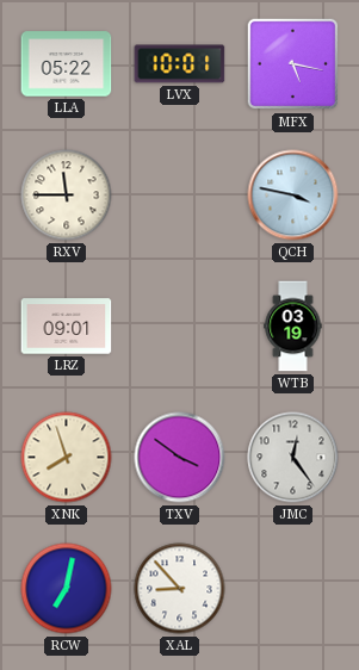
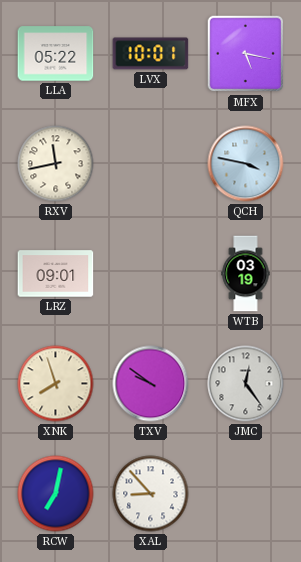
RXV: 11:45 -> 11:43
TXV: 3:51 -> 9:51
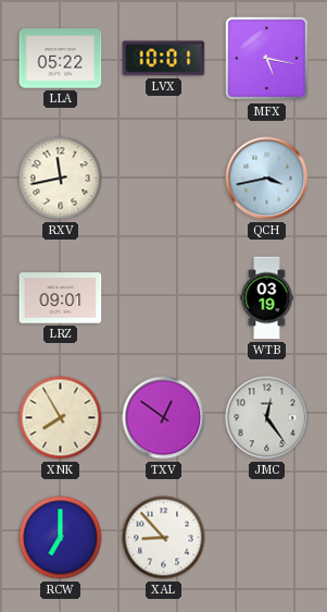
QCH: 3:47 -> 3:43
XNK: 7:57 -> 7:55
TXV: 9:51 -> 12:51
RCW: 7:02 -> 7:00
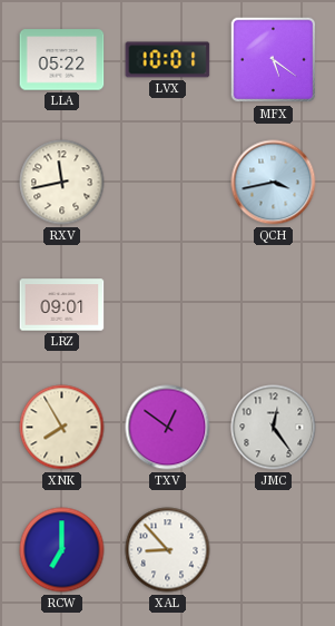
MFX: 5:17 -> 5:21
WTB: 03:19 -> none
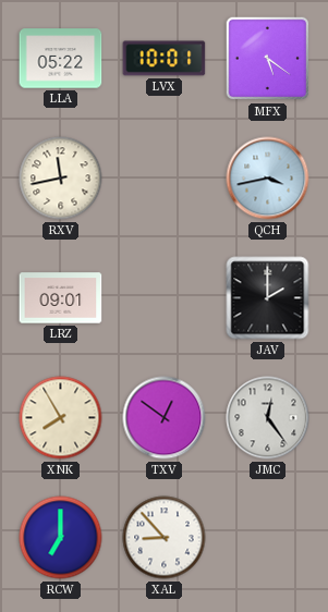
JAV: none -> 2:00
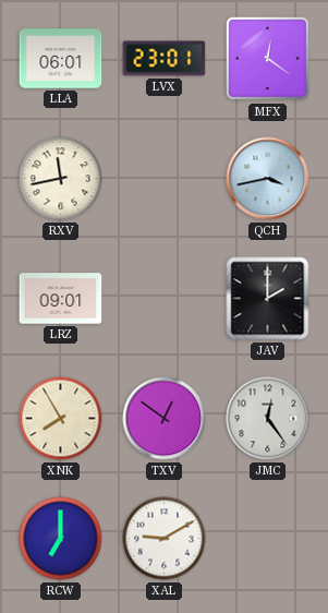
LLA: 05:22 -> 06:01
LVX: 10:01 -> 23:01
MFX: 5:21 -> 12:21
XAL: 8:53 -> 9:10
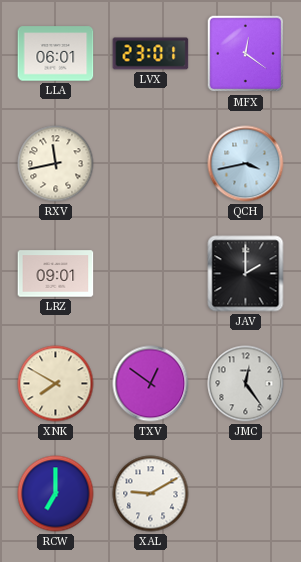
XNK: 7:55 -> 7:50
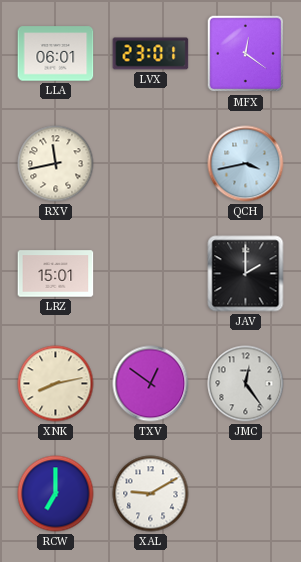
LRZ: 09:01 -> 15:01
XNK: 7:50 -> 8:13
